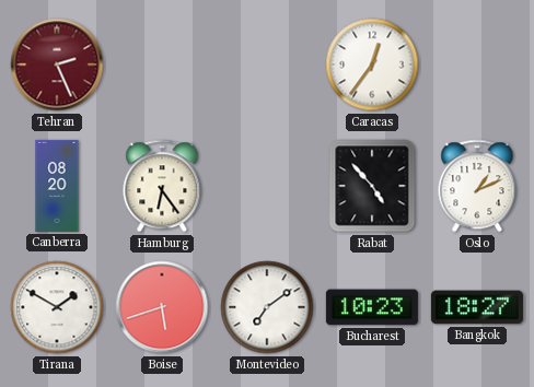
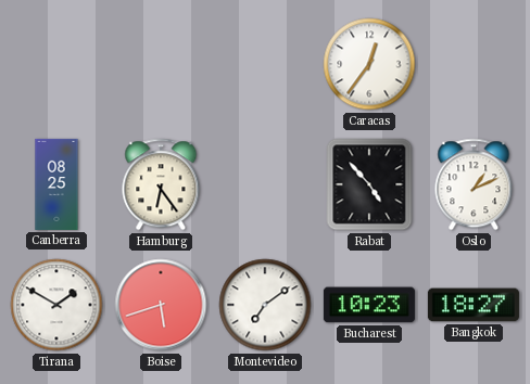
Tehran: 2:26 -> none
Canberra: 08:20 -> 08:25
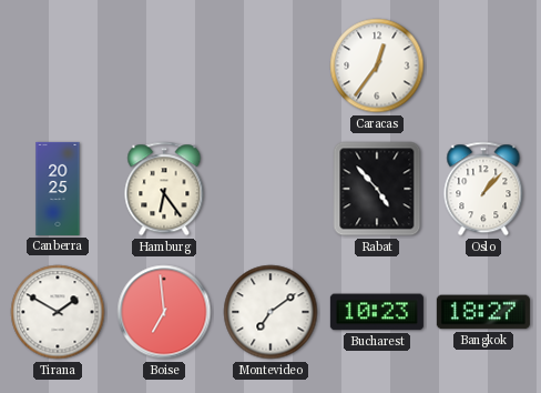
Canberra: 08:25 -> 20:25
Oslo: 1:11 -> 1:07
Boise: 5:42 -> 6:59
